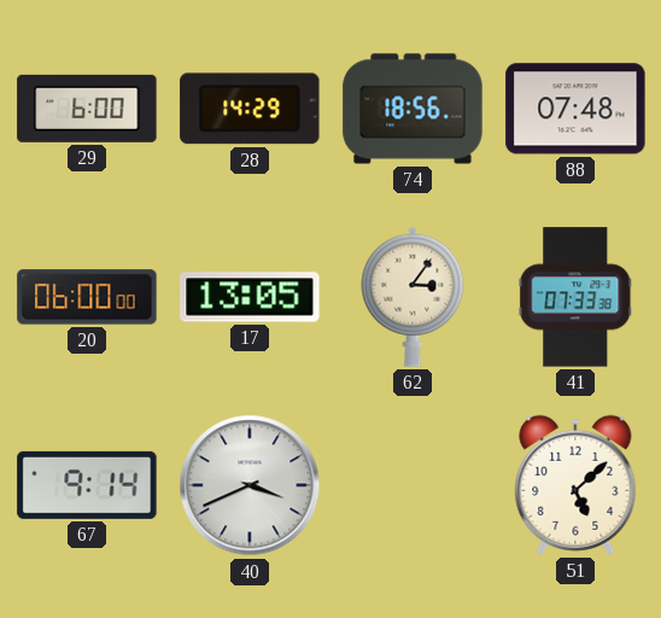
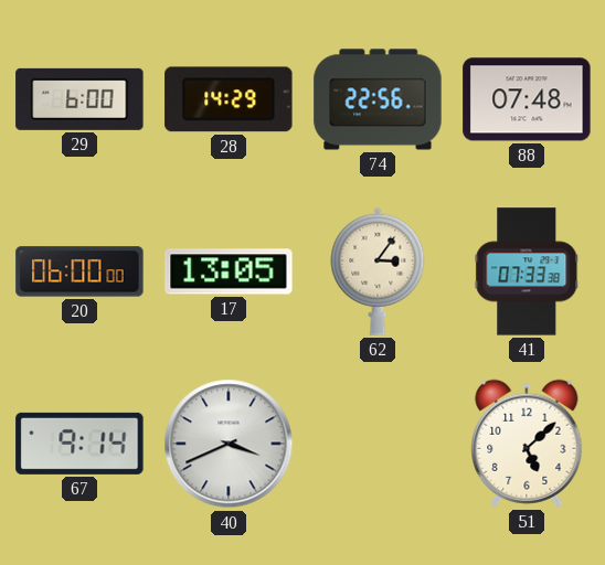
74: 18:56 -> 22:56
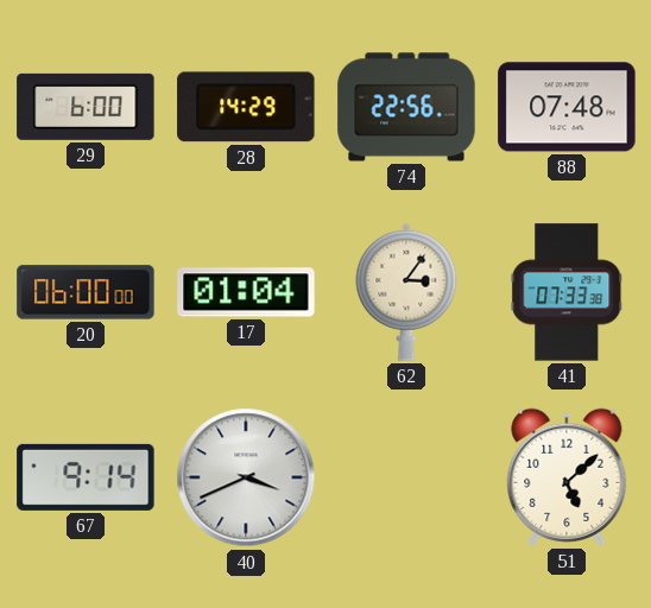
17: 13:05 -> 01:04
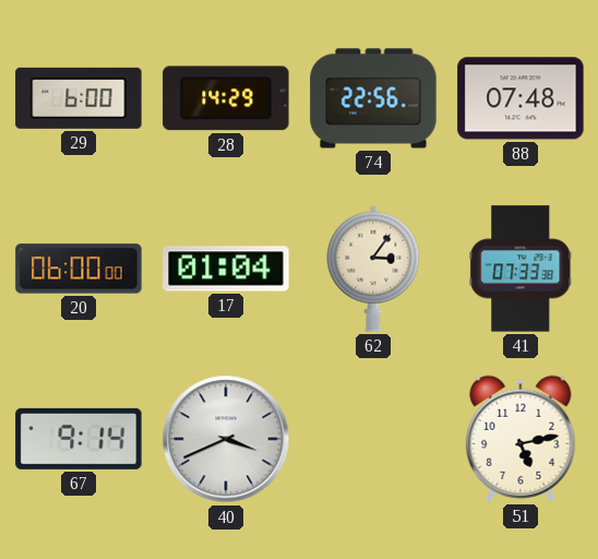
51: 5:08 -> 5:13
